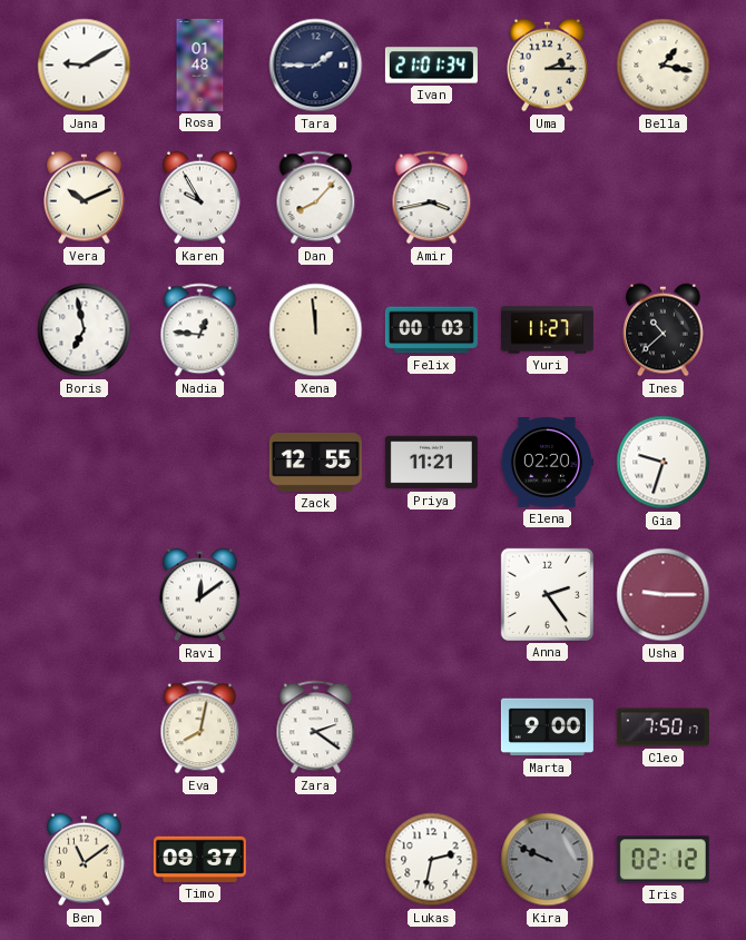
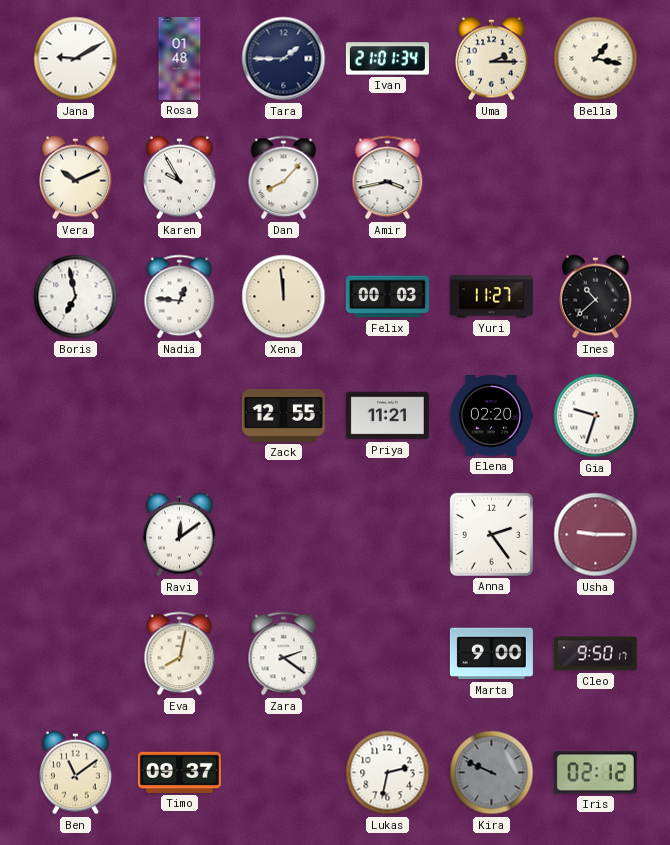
Cleo: 7:50 -> 9:50
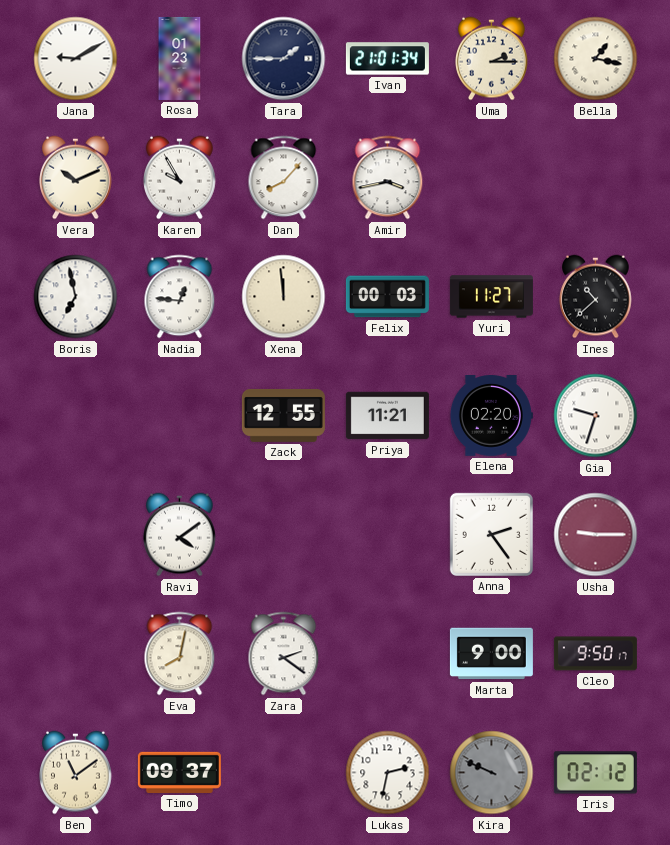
Rosa: 01:48 -> 01:23
Ravi: 12:09 -> 4:09
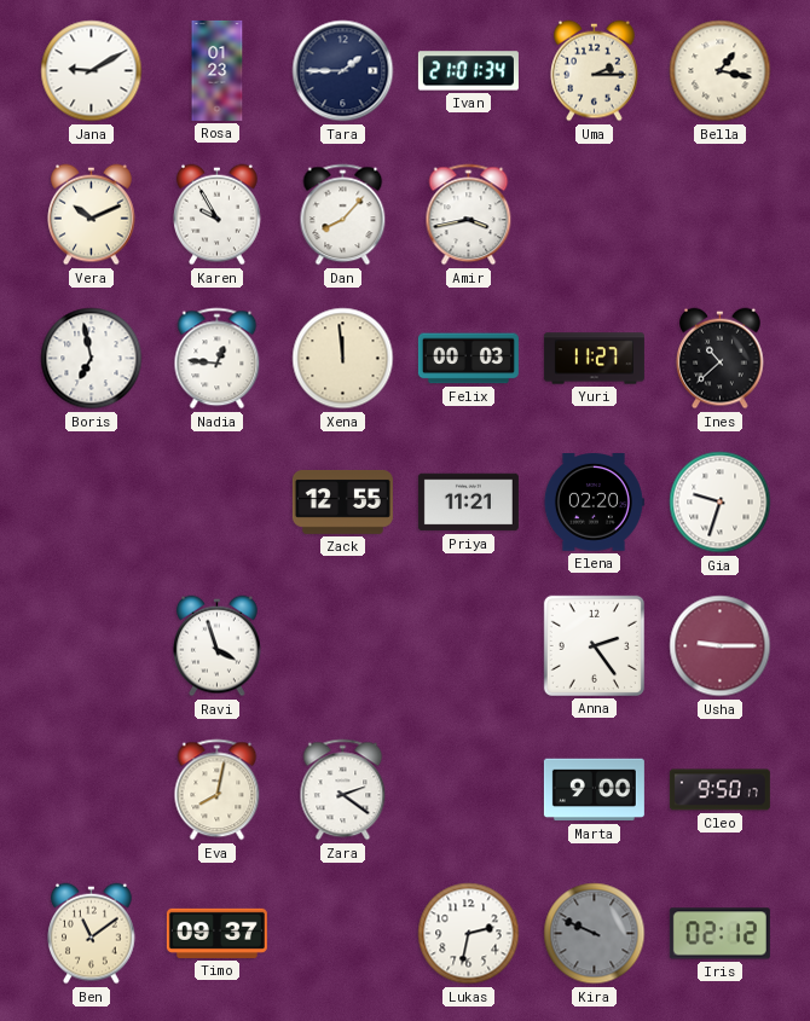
Ravi: 4:09 -> 3:57
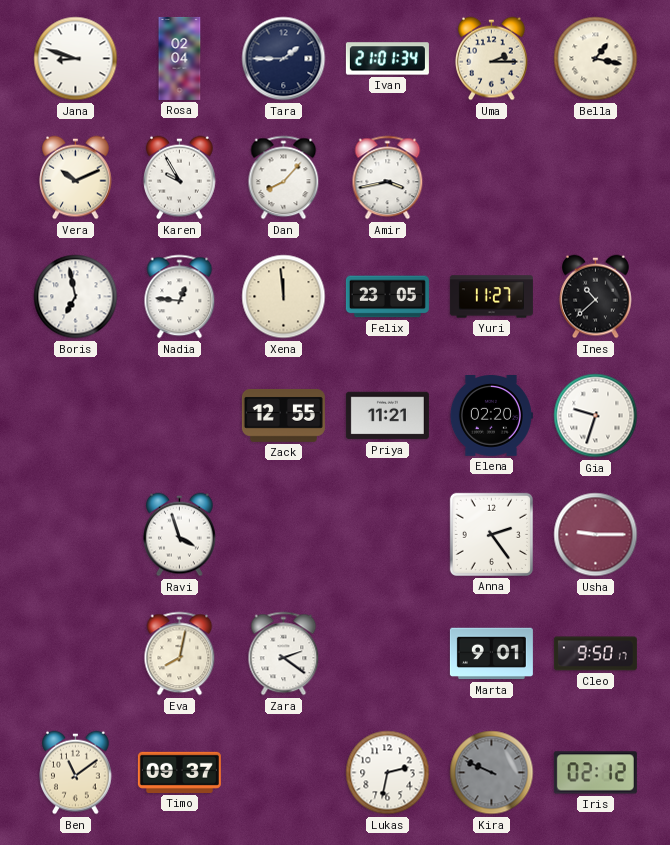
Jana: 9:10 -> 8:48
Rosa: 01:23 -> 02:04
Felix: 00:03 -> 23:05
Marta: 9:00 -> 9:01
